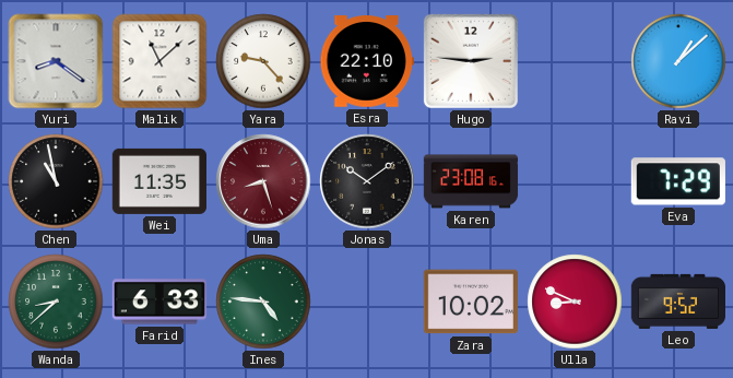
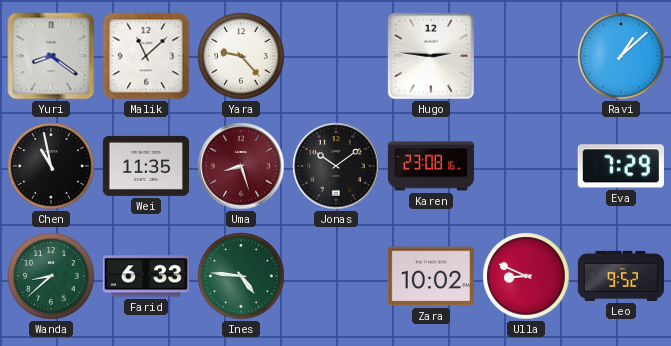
Esra: 22:10 -> none
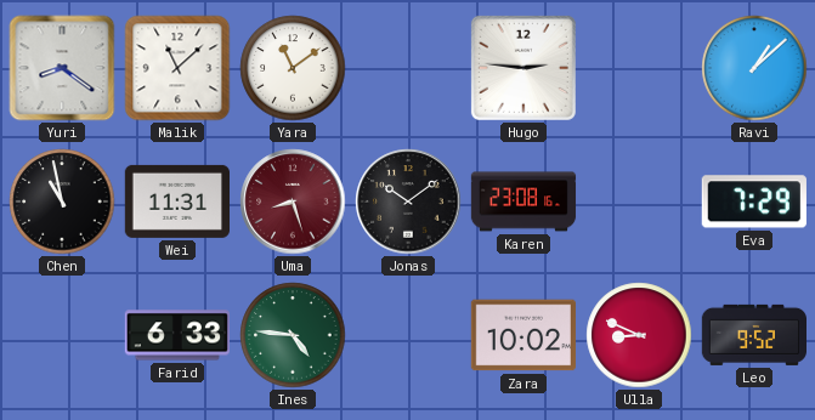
Yara: 9:23 -> 11:09
Wei: 11:35 -> 11:31
Wanda: 8:38 -> none
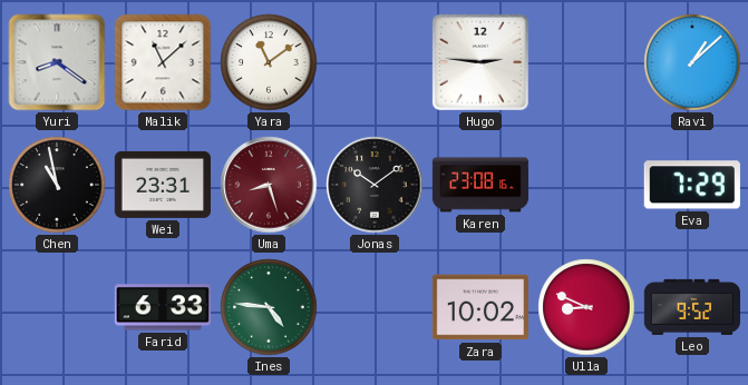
Wei: 11:31 -> 23:31
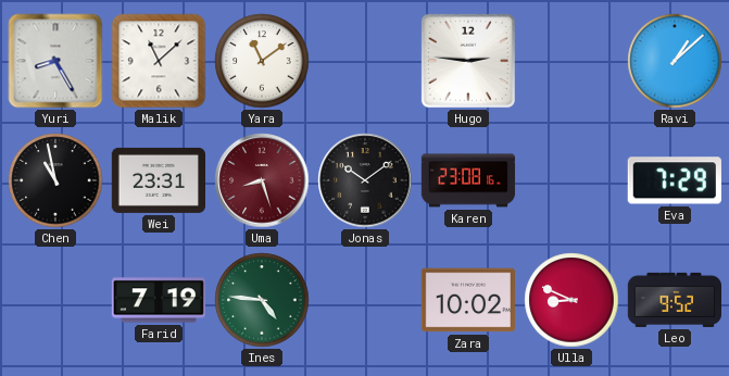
Yuri: 8:21 -> 8:25
Farid: 6:33 -> 7:19
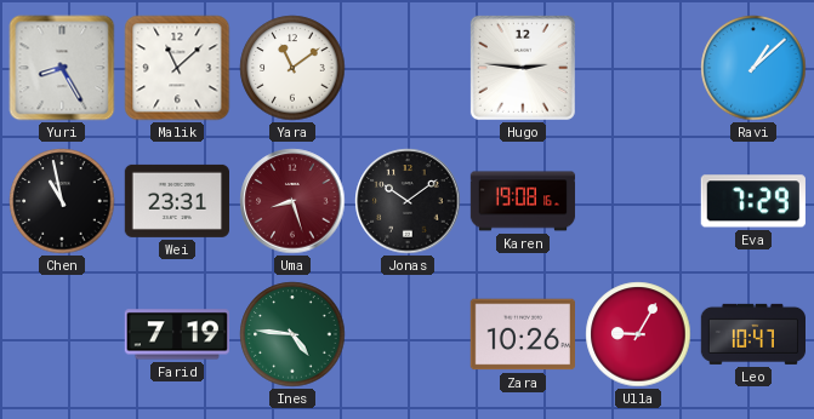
Karen: 23:08 -> 19:08
Zara: 10:02 -> 10:26
Ulla: 8:49 -> 9:05
Leo: 9:52 -> 10:47
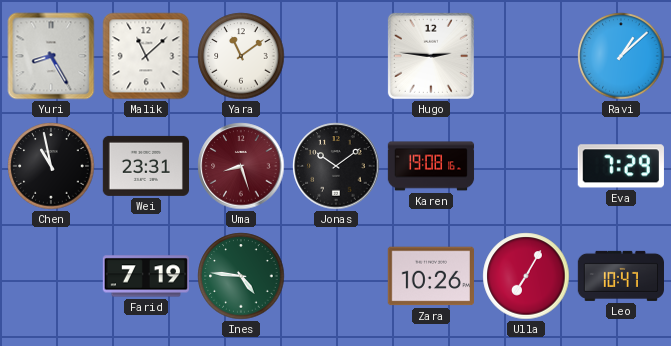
Ulla: 9:05 -> 7:05
